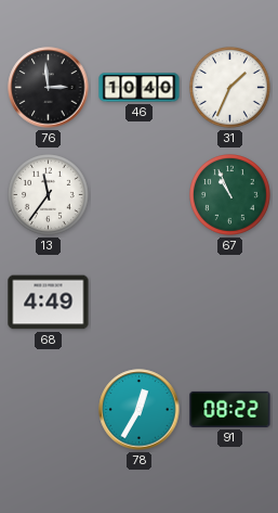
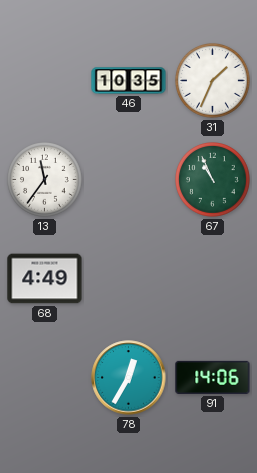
76: 2:59 -> none
46: 10:40 -> 10:35
91: 08:22 -> 14:06
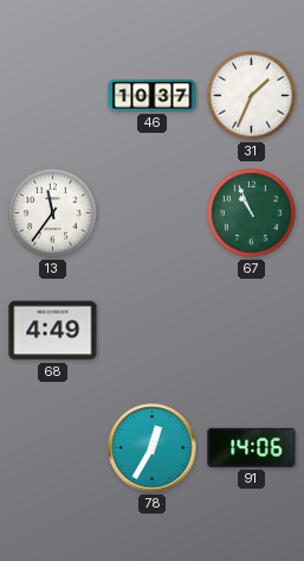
46: 10:35 -> 10:37
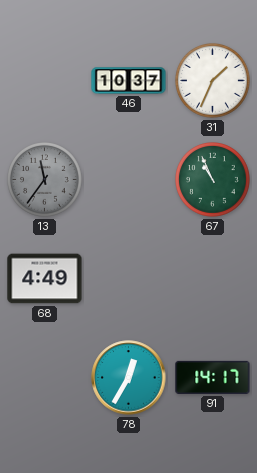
13 dial: white -> grey
91: 14:06 -> 14:17
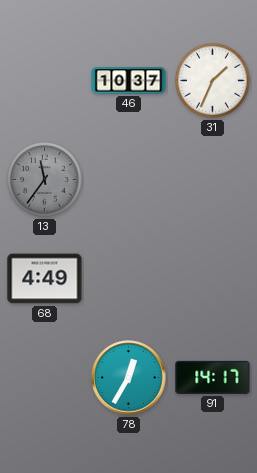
67: 10:56 -> none
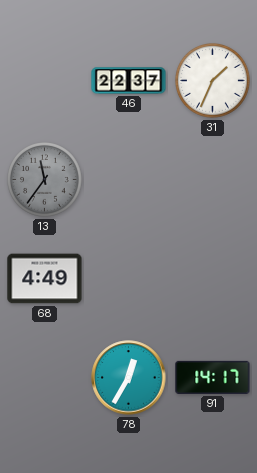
46: 10:37 -> 22:37
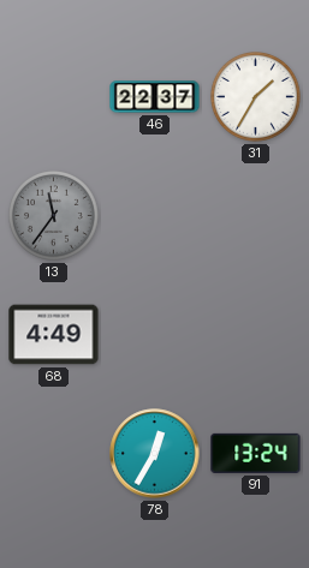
31: 1:34 -> 1:35
91: 14:17 -> 13:24
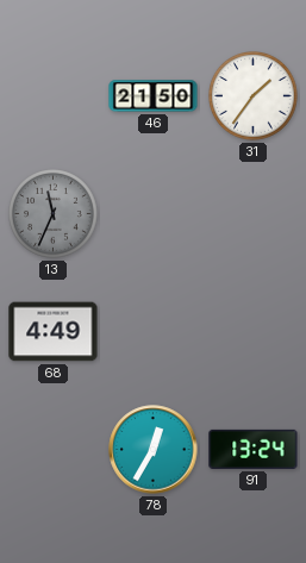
46: 22:37 -> 21:50
31: 1:35 -> 1:36
13: 11:36 -> 11:34
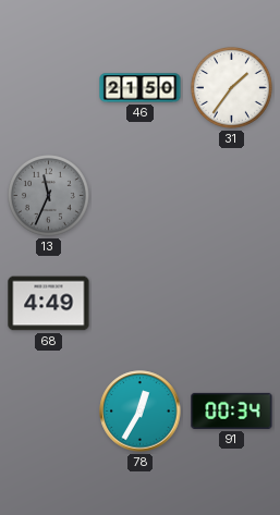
91: 13:24 -> 00:34
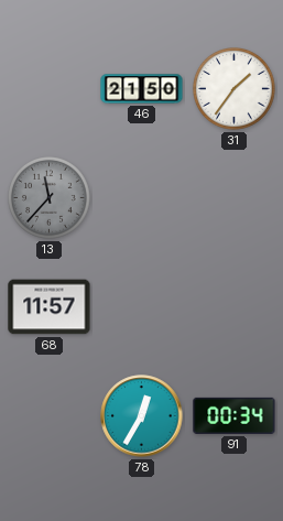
13: 11:34 -> 11:37
68: 4:49 -> 11:57
